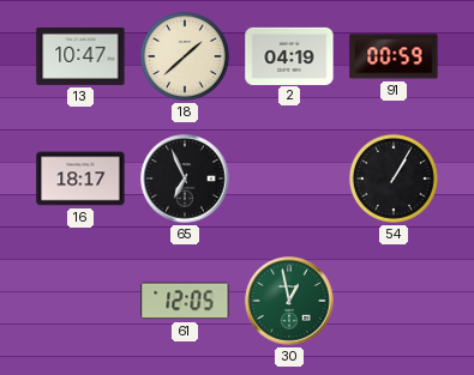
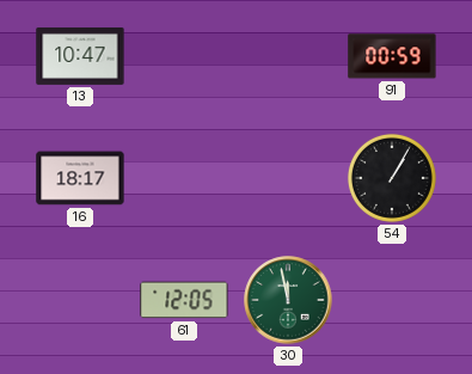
18: 1:38 -> none
2: 04:19 -> none
65: 6:56 -> none
30: 12:58 -> 11:58
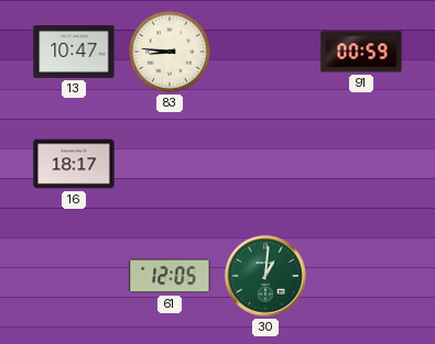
83: none -> 8:46
54: 1:05 -> none
30: 11:58 -> 1:01
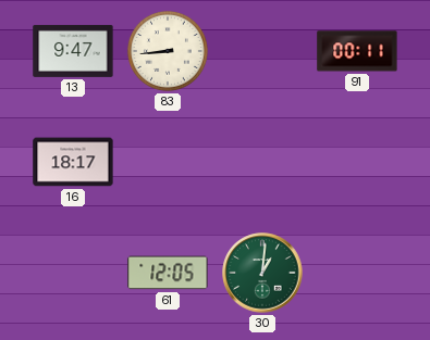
13: 10:47 -> 9:47
83: 8:46 -> 8:44
91: 00:59 -> 00:11
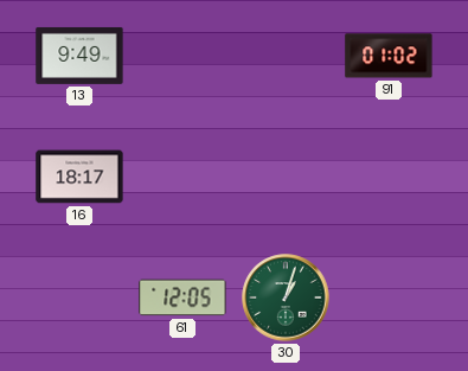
13: 9:47 -> 9:49
83: 8:44 -> none
91: 00:11 -> 01:02
30: 1:01 -> 1:03
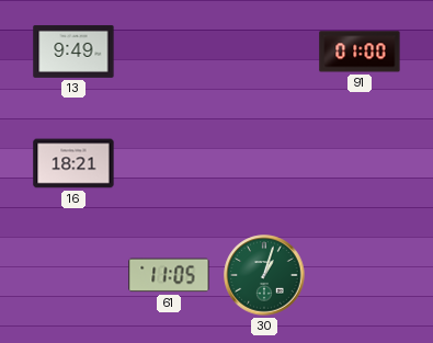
91: 01:02 -> 01:00
16: 18:17 -> 18:21
61: 12:05 -> 11:05
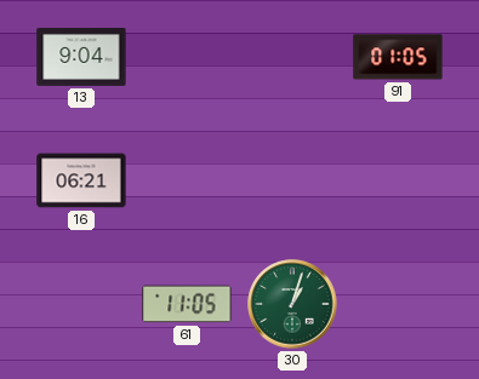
13: 9:49 -> 9:04
91: 01:00 -> 01:05
16: 18:21 -> 06:21
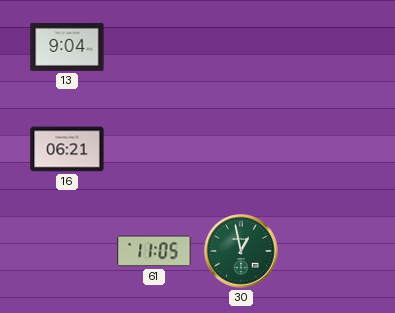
91: 01:05 -> none
30: 1:03 -> 12:58
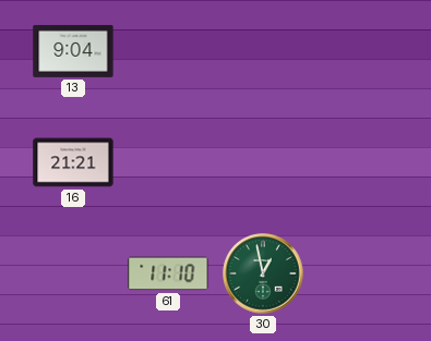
16: 06:21 -> 21:21
61: 11:05 -> 11:10
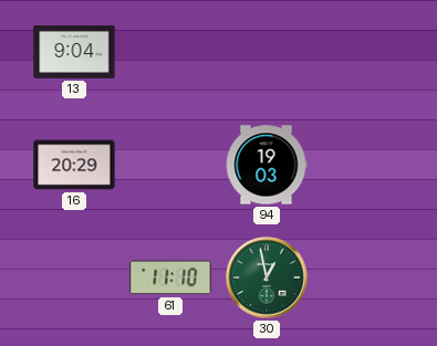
16: 21:21 -> 20:29
94: none -> 19:03
